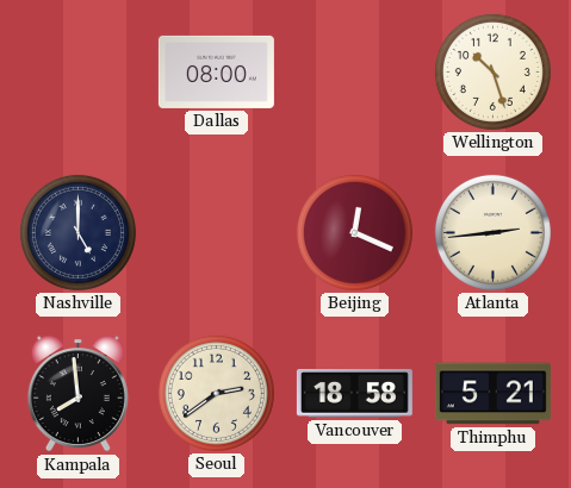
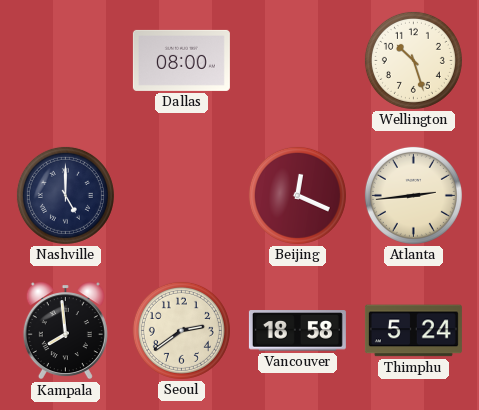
Thimphu: 5:21 -> 5:24
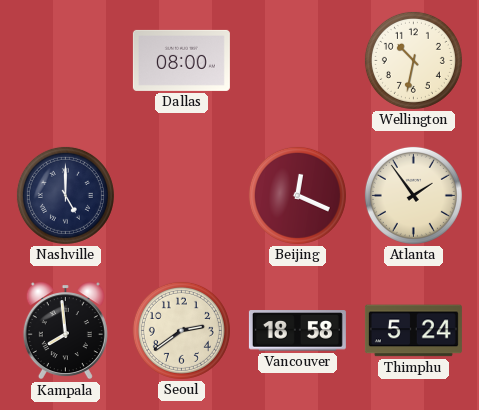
Wellington: 10:27 -> 10:32
Atlanta: 2:44 -> 1:54
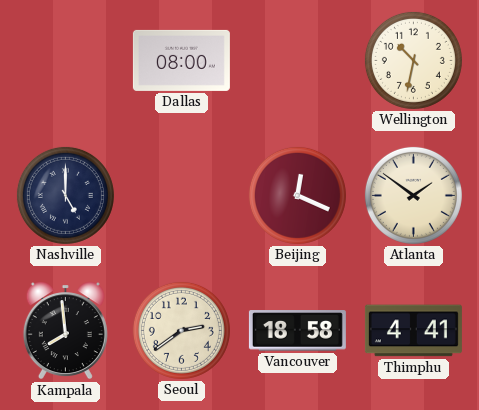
Atlanta: 1:54 -> 1:51
Thimphu: 5:24 -> 4:41
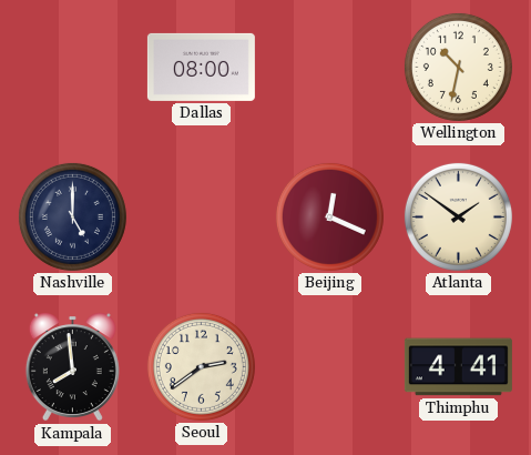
Vancouver: 18:58 -> none
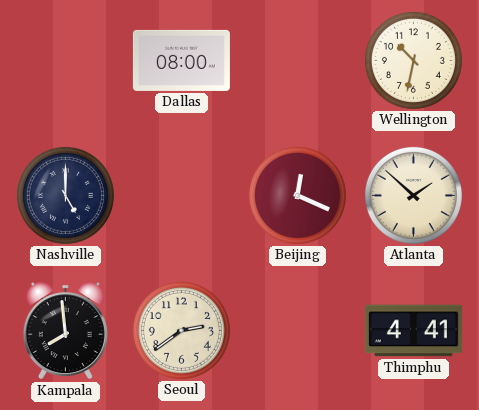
Atlanta: 1:51 -> 1:52
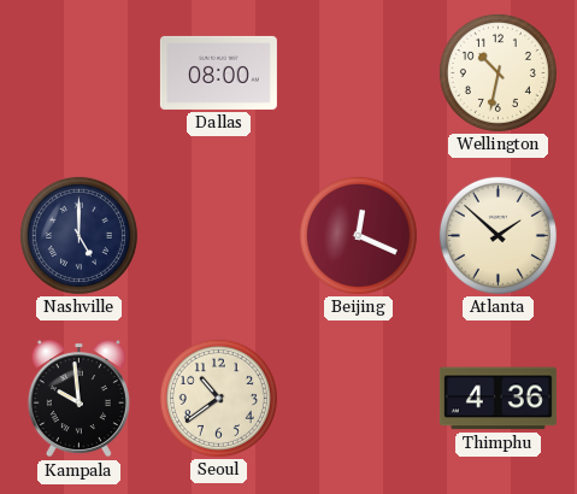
Kampala: 7:59 -> 9:59
Seoul: 2:39 -> 10:39
Thimphu: 4:41 -> 4:36
